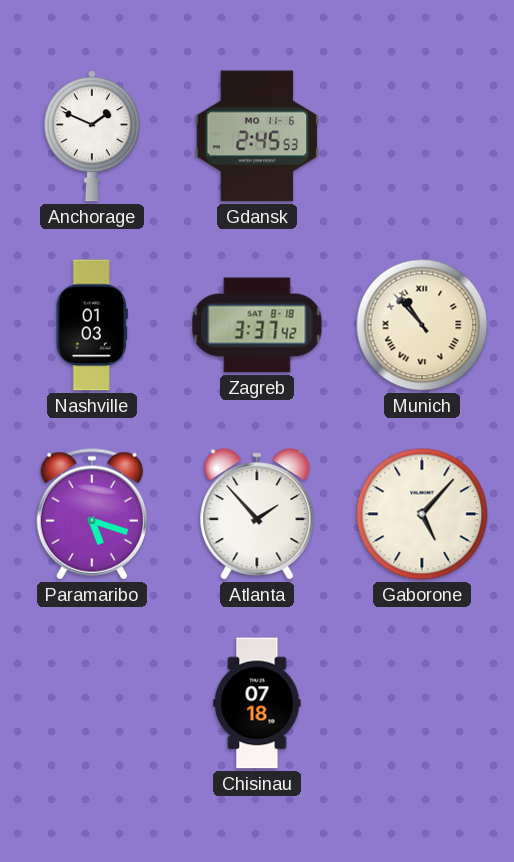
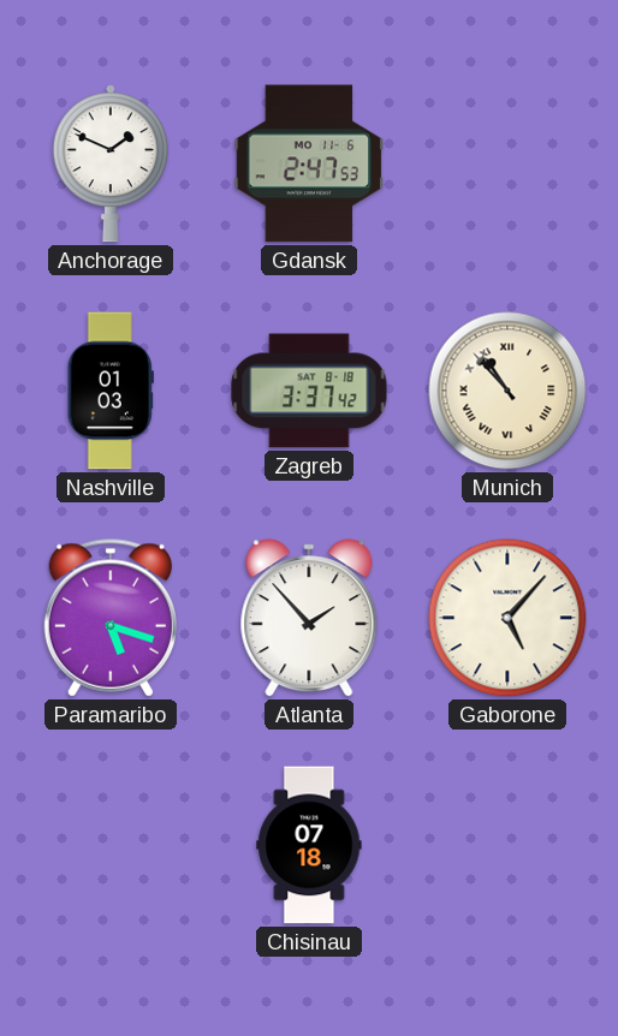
Gdansk: 2:45 -> 2:47
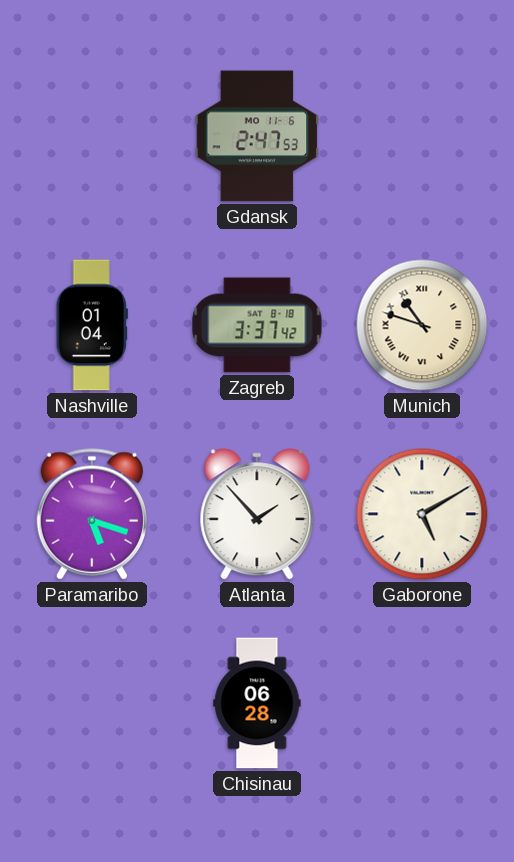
Anchorage: 1:49 -> none
Nashville: 01:03 -> 01:04
Munich: 10:53 -> 10:48
Gaborone: 5:07 -> 5:10
Chisinau: 07:18 -> 06:28
